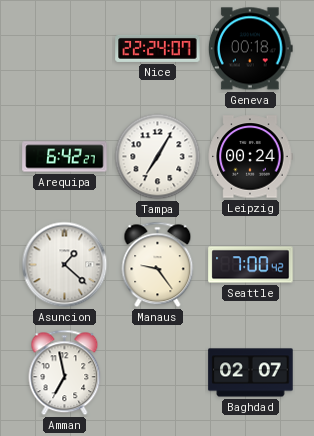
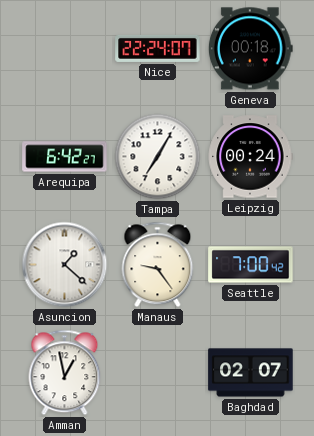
Amman: 6:58 -> 12:58
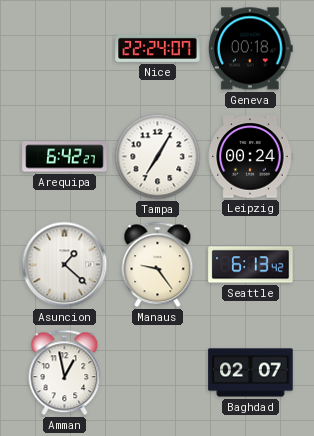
Seattle: 7:00 -> 6:13
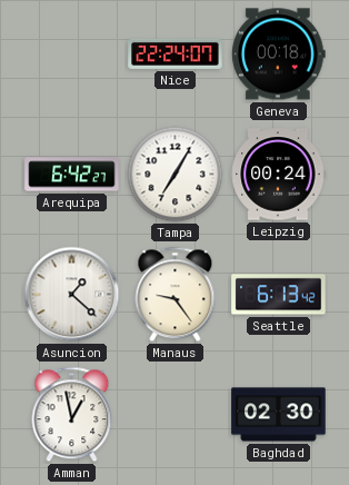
Baghdad: 02:07 -> 02:30
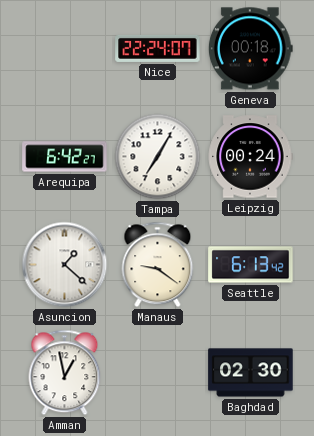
Manaus: 9:24 -> 9:21
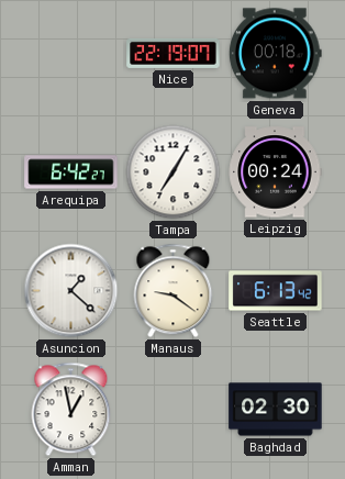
Nice: 22:24 -> 22:19
